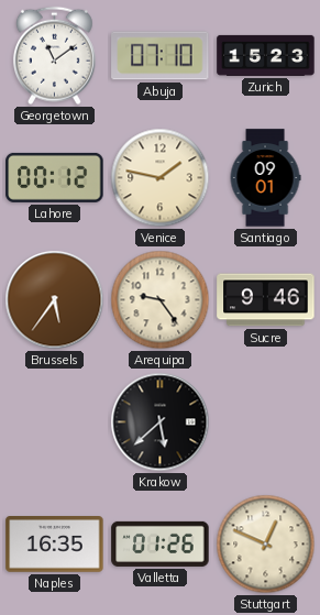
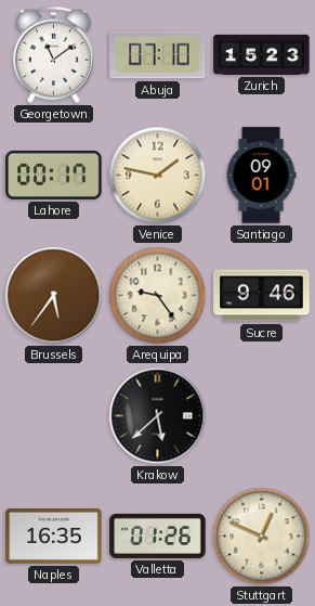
Lahore: 00:12 -> 00:17
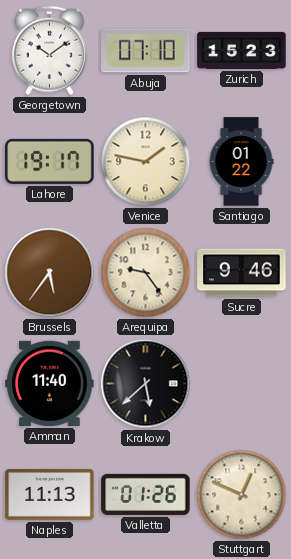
Georgetown: 11:09 -> 10:09
Lahore: 00:17 -> 19:17
Santiago: 09:01 -> 01:22
Amman: none -> 11:40
Naples: 16:35 -> 11:13
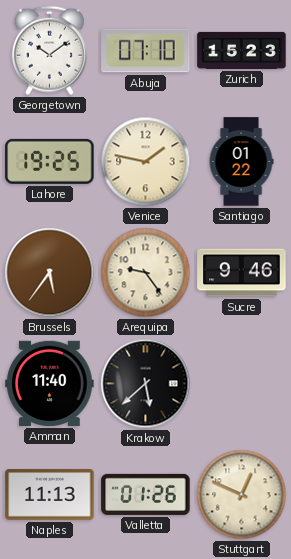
Lahore: 19:17 -> 19:25
